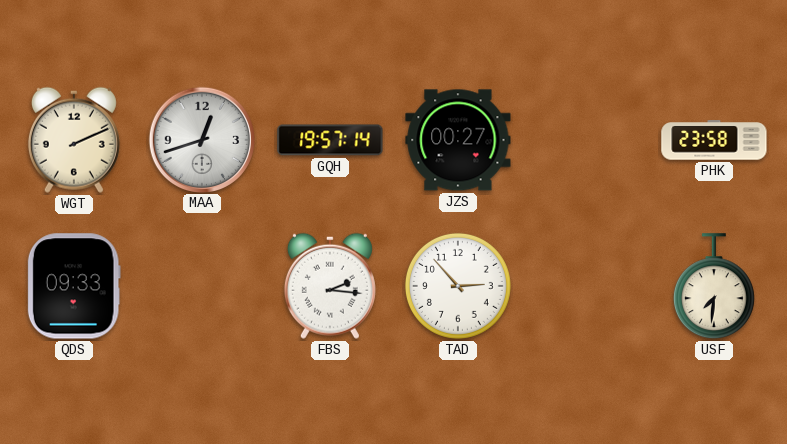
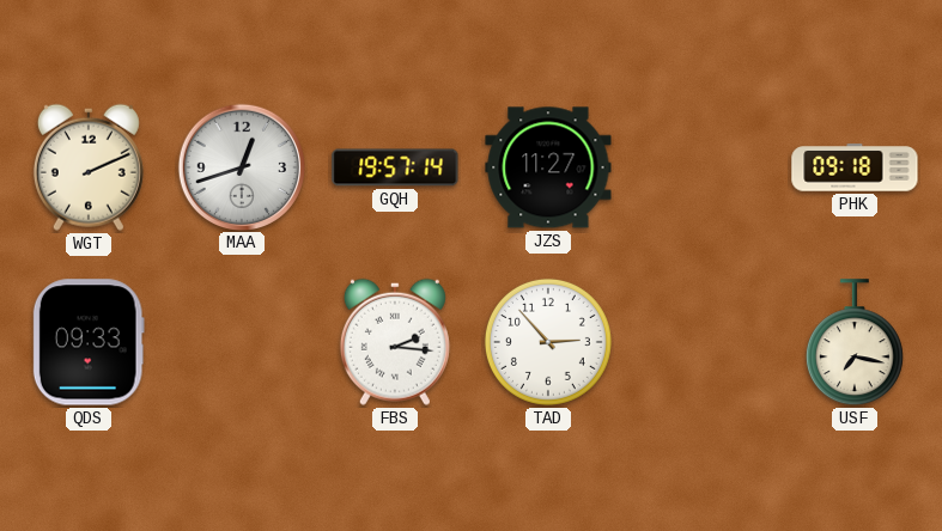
JZS: 00:27 -> 11:27
PHK: 23:58 -> 09:18
USF: 7:31 -> 7:17
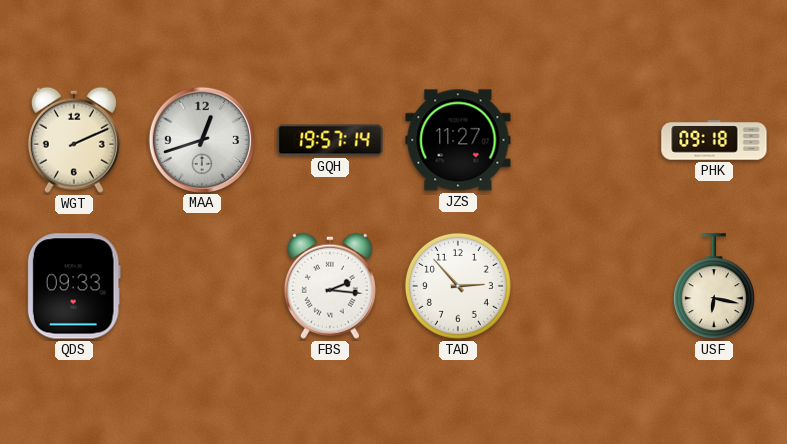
USF: 7:17 -> 6:17
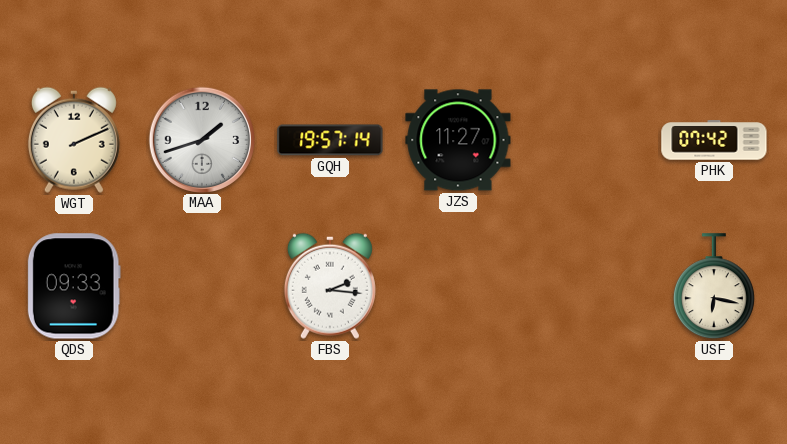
MAA: 12:42 -> 1:42
PHK: 09:18 -> 07:42
TAD: 2:53 -> none
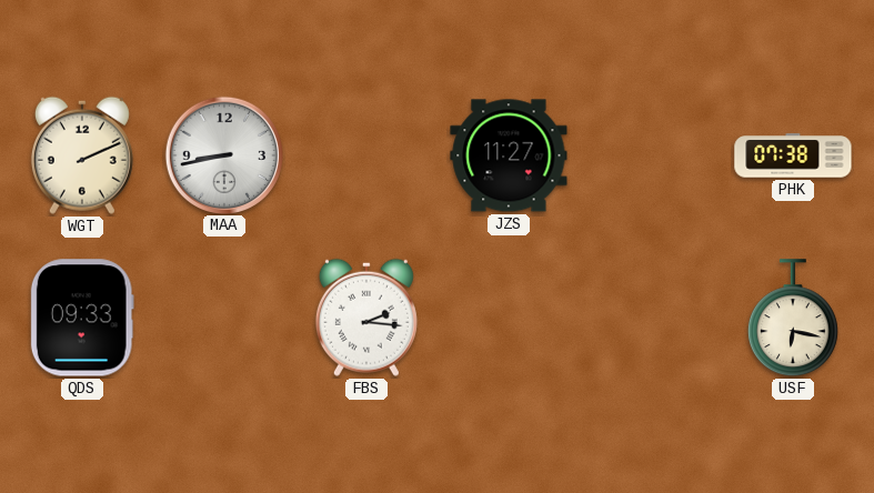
MAA: 1:42 -> 8:43
GQH: 19:57 -> none
PHK: 07:42 -> 07:38
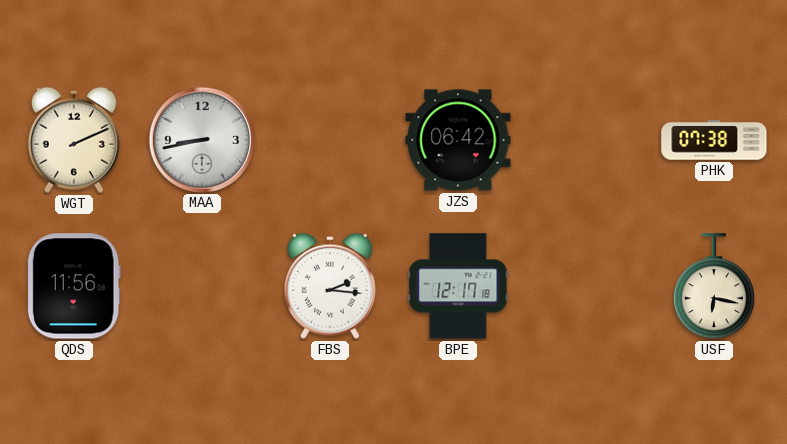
JZS: 11:27 -> 06:42
QDS: 09:33 -> 11:56
BPE: none -> 12:17
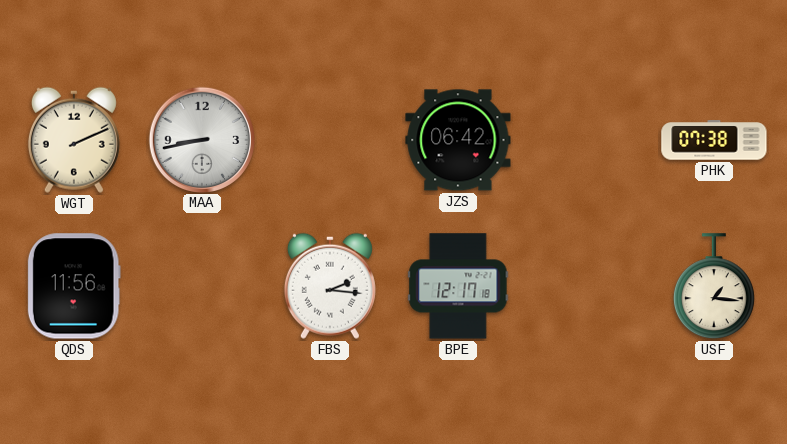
USF: 6:17 -> 1:16
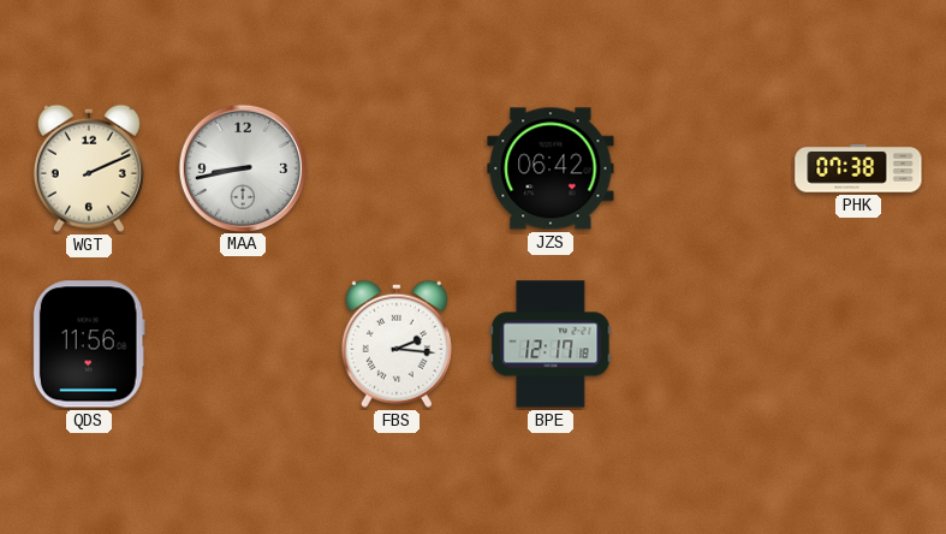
USF: 1:16 -> none
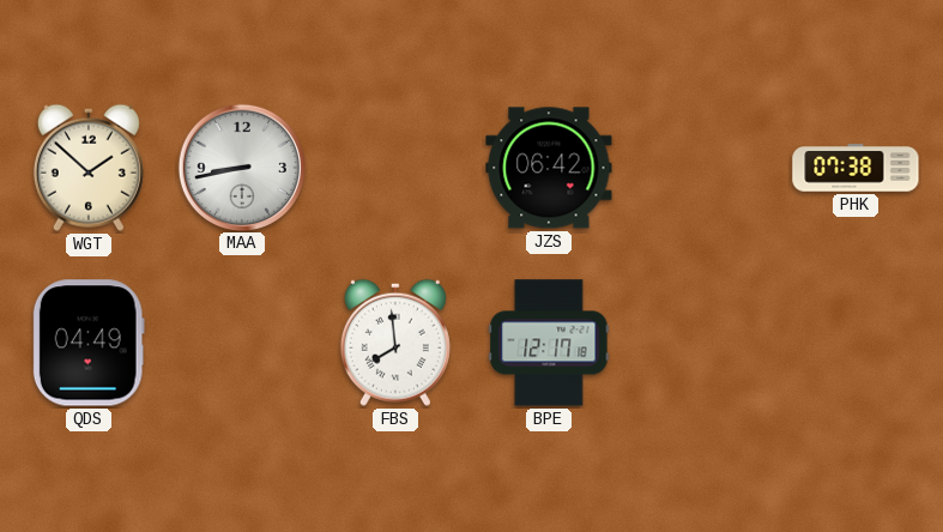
WGT: 2:11 -> 1:52
QDS: 11:56 -> 04:49
FBS: 2:16 -> 7:59
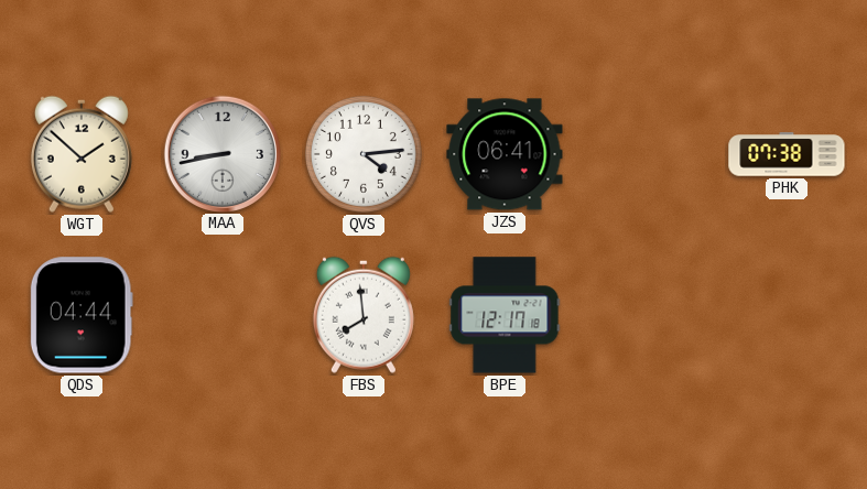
QVS: none -> 4:14
JZS: 06:42 -> 06:41
QDS: 04:49 -> 04:44
